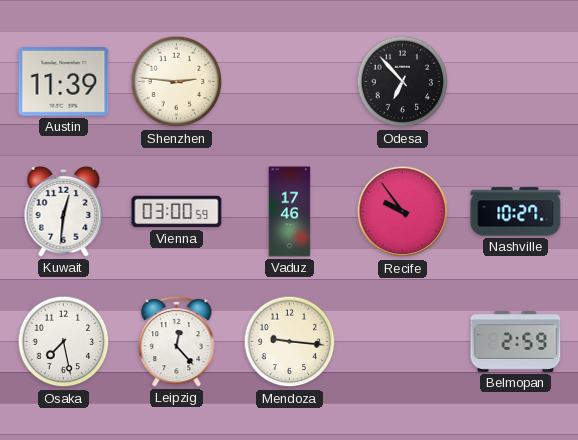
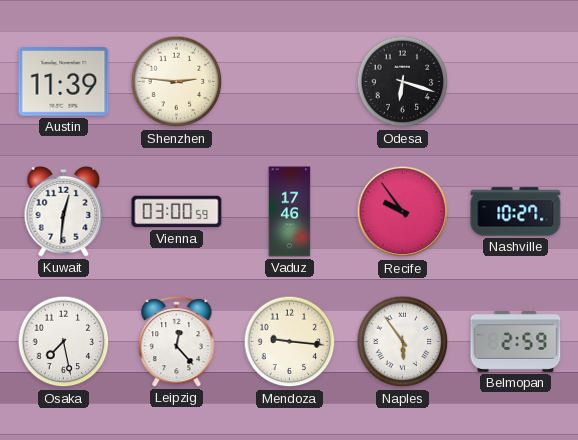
Odesa: 6:53 -> 6:18
Naples: none -> 5:54
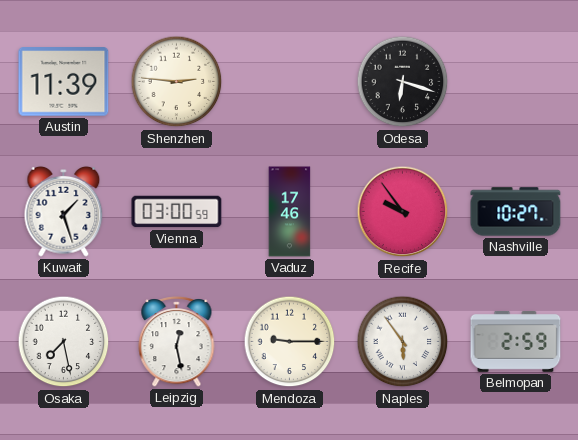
Kuwait: 12:31 -> 1:27
Leipzig: 12:23 -> 12:28
Mendoza: 9:16 -> 9:15
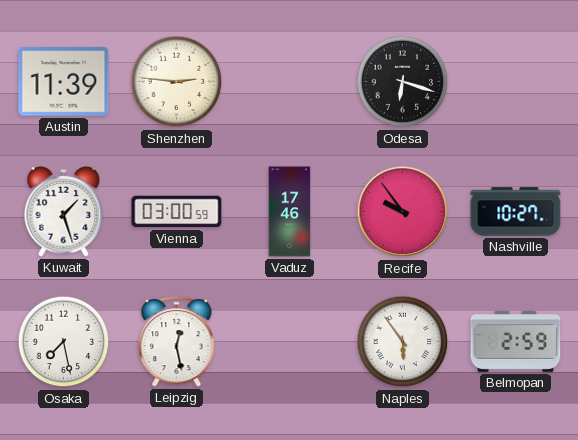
Mendoza: 9:15 -> none
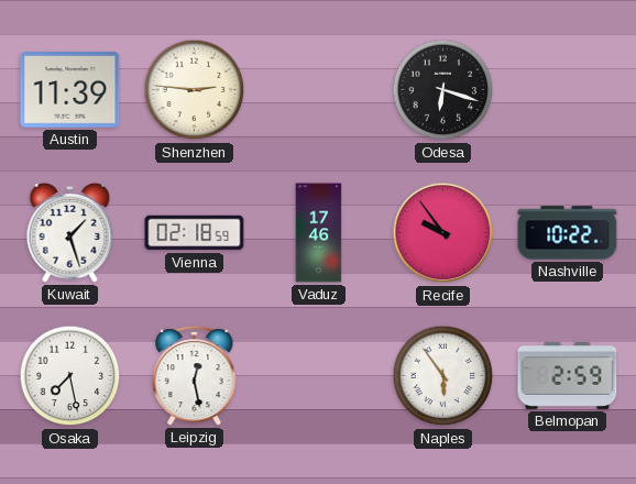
Vienna: 03:00 -> 02:18
Nashville: 10:27 -> 10:22
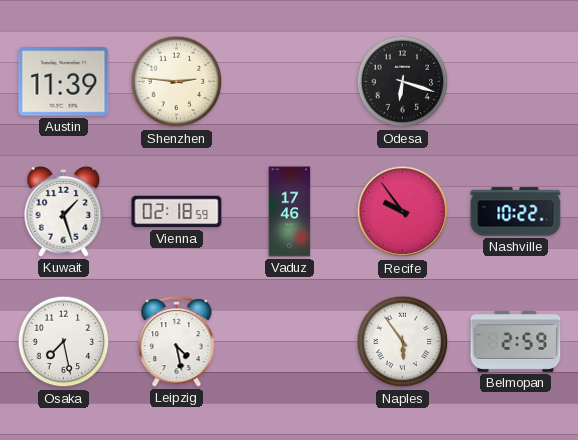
Leipzig: 12:28 -> 4:28
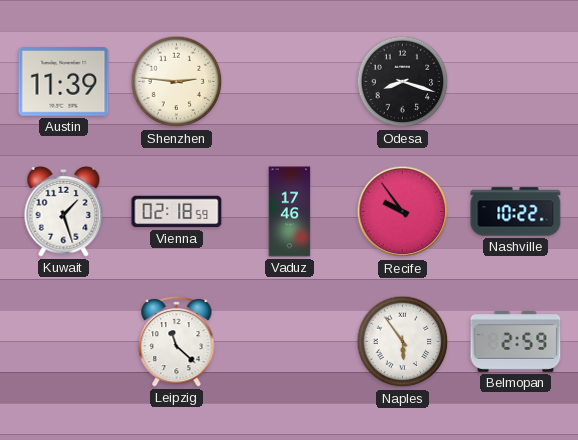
Odesa: 6:18 -> 8:18
Osaka: 7:28 -> none
Leipzig: 4:28 -> 11:22
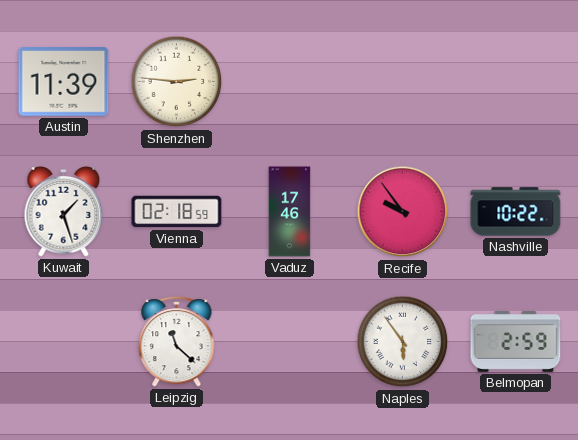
Odesa: 8:18 -> none
